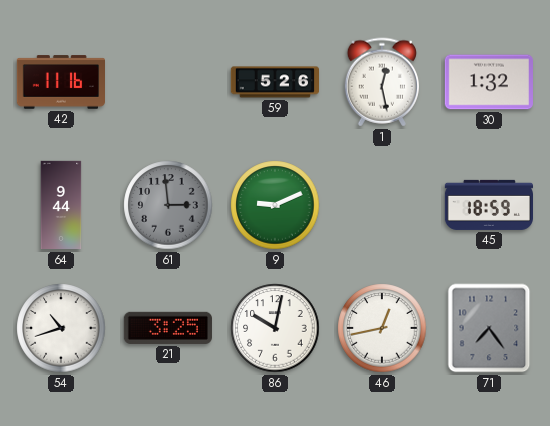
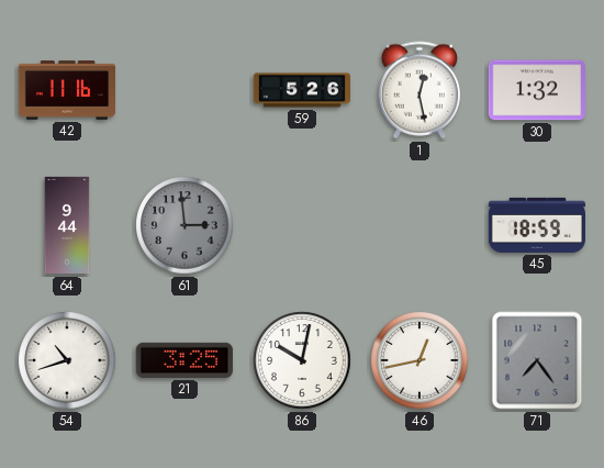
9: 9:11 -> none
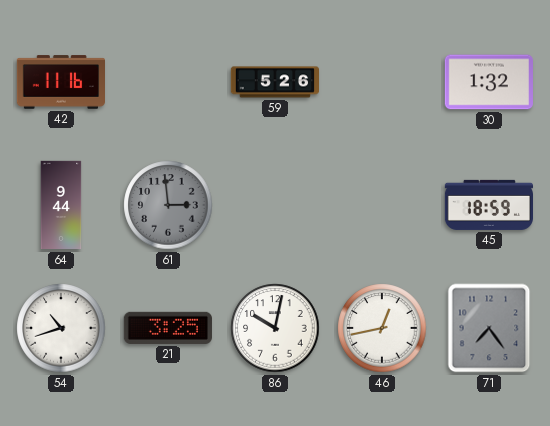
1: 12:28 -> none
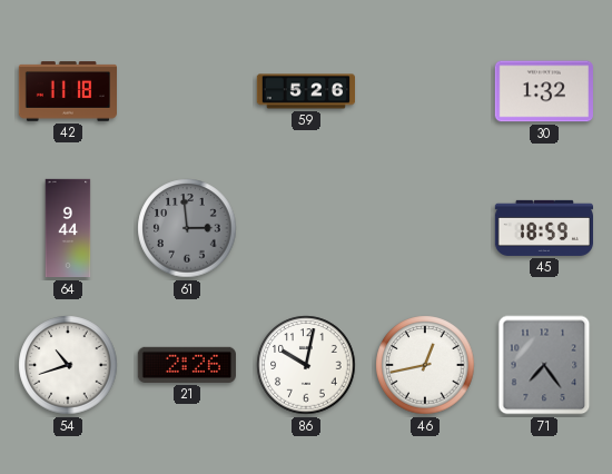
42: 11:16 -> 11:18
21: 3:25 -> 2:26
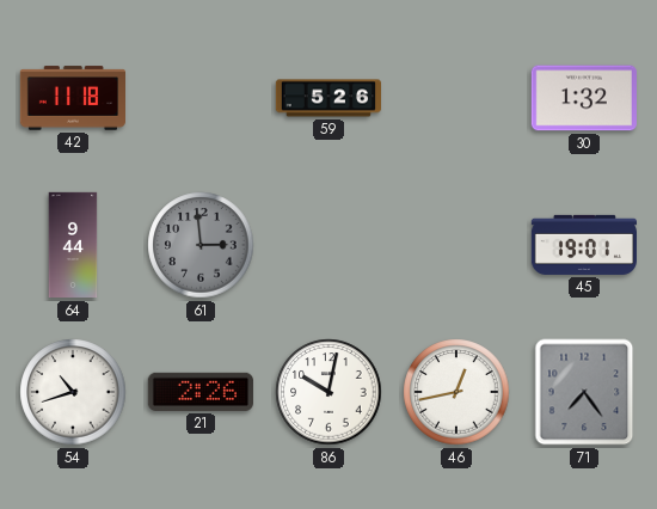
45: 18:59 -> 19:01
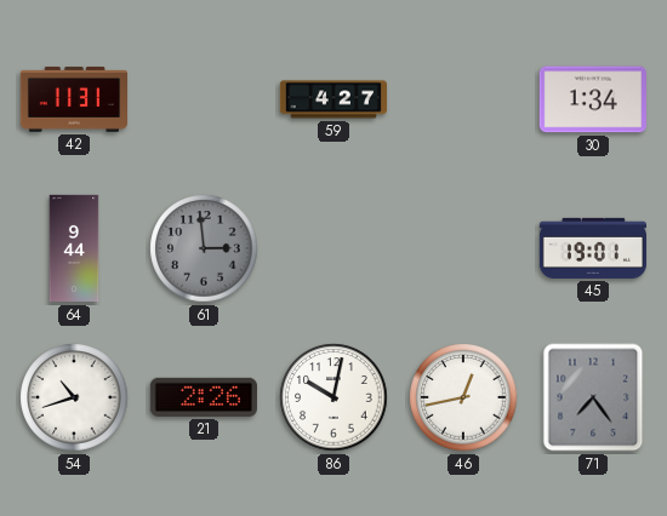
42: 11:18 -> 11:31
59: 5:26 -> 4:27
30: 1:32 -> 1:34
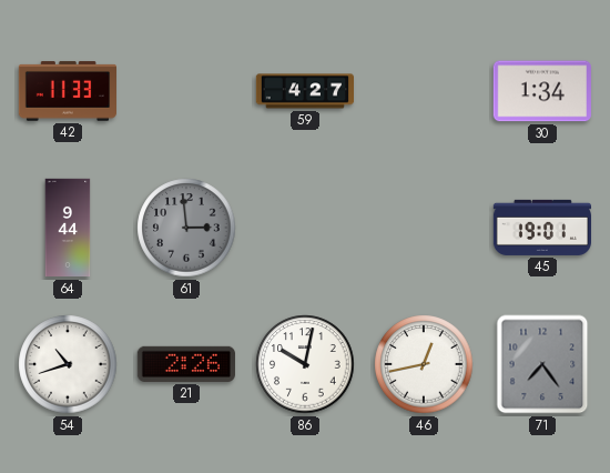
42: 11:31 -> 11:33
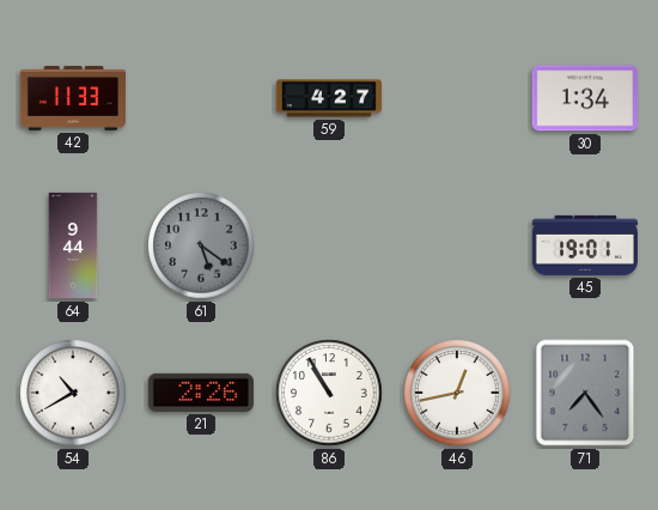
61: 2:59 -> 5:21
54: 10:42 -> 10:40
86: 10:02 -> 10:55
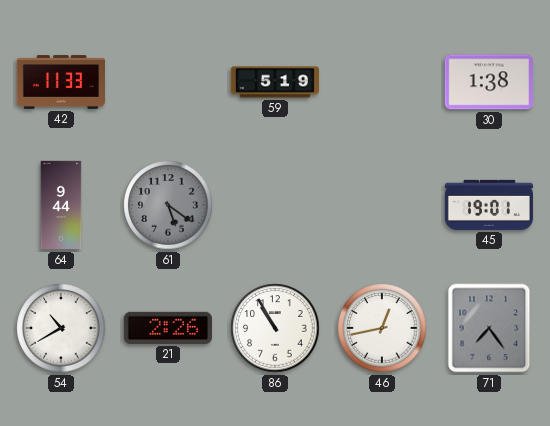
59: 4:27 -> 5:19
30: 1:34 -> 1:38
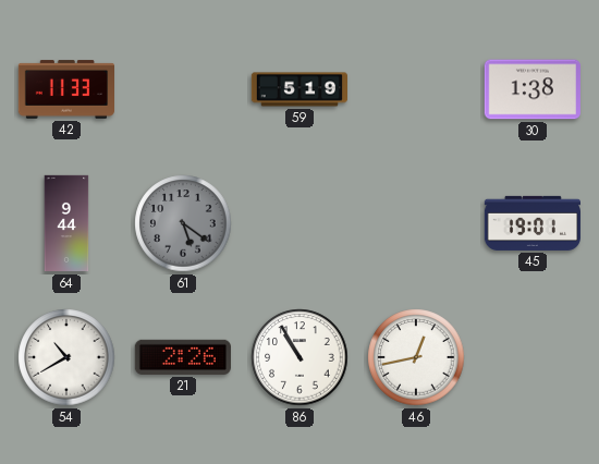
71: 7:24 -> none
